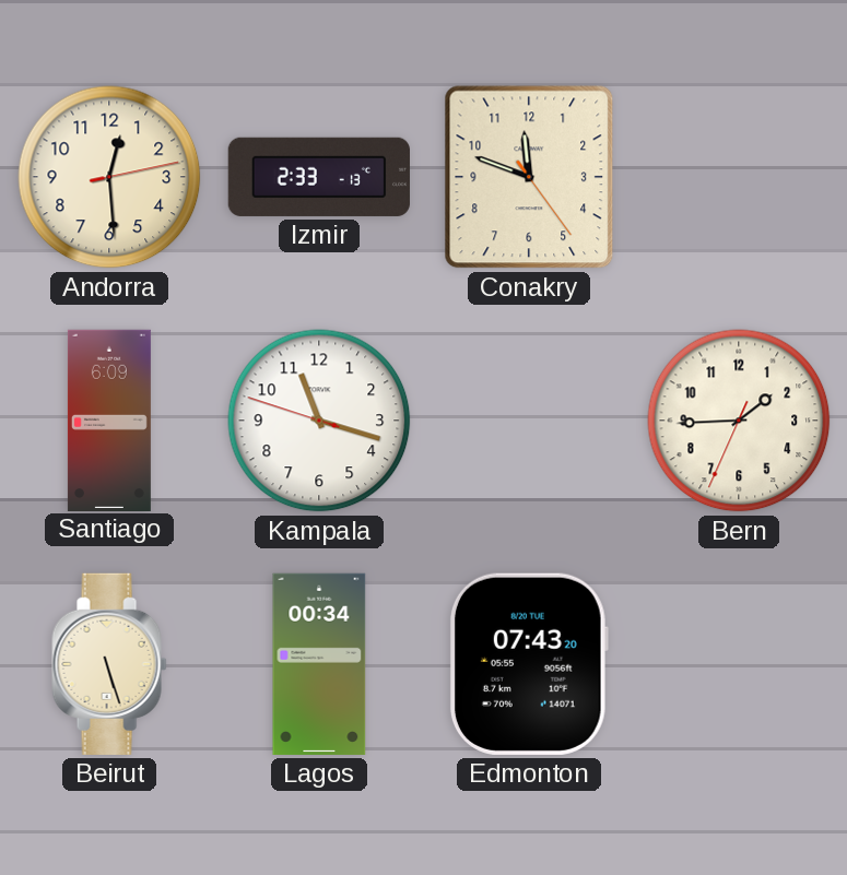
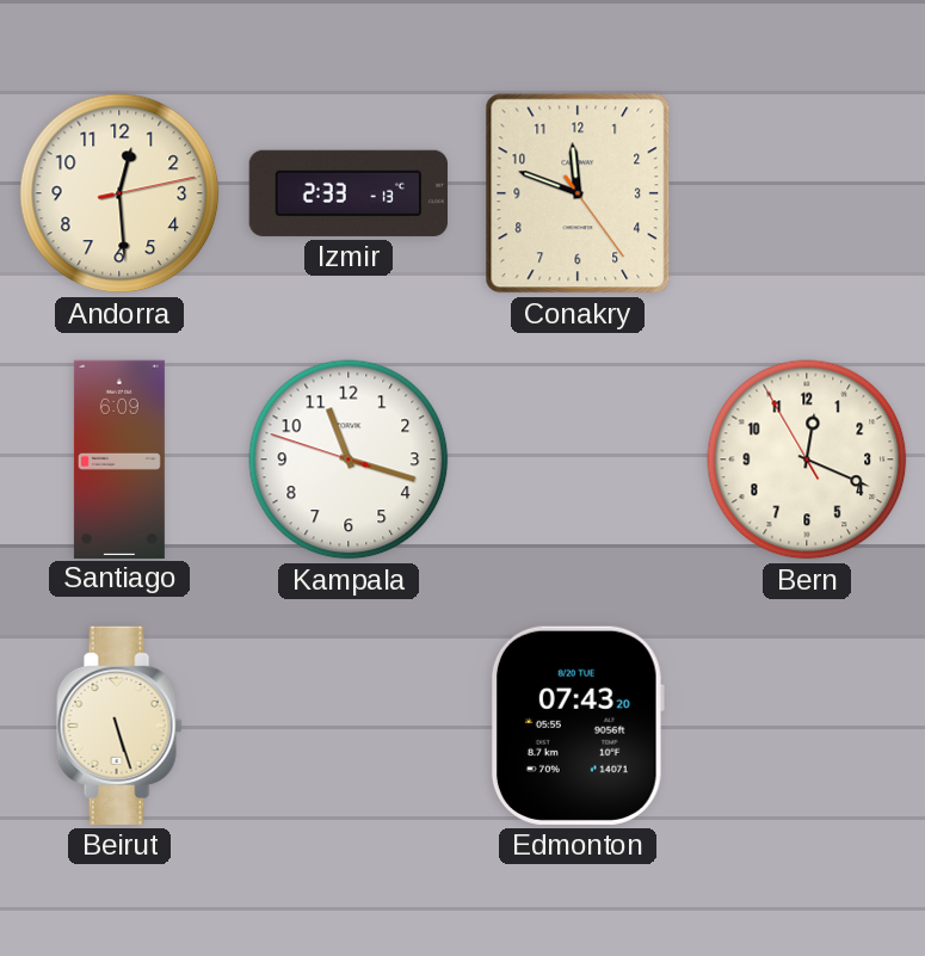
Bern: 1:44 -> 12:18
Lagos: 00:34 -> none
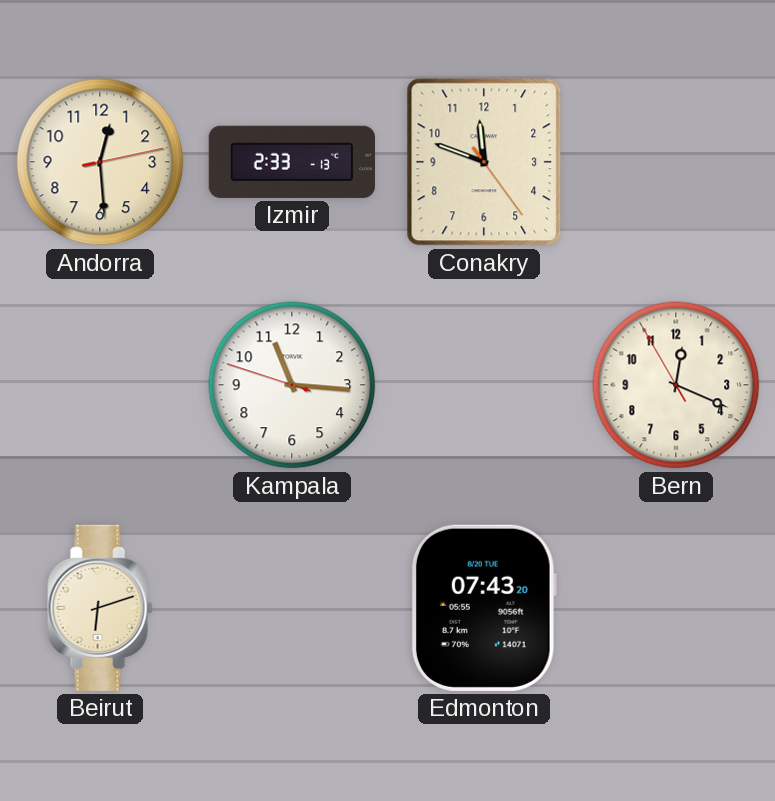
Santiago: 6:09 -> none
Kampala: 11:17 -> 11:15
Beirut: 5:27 -> 6:12
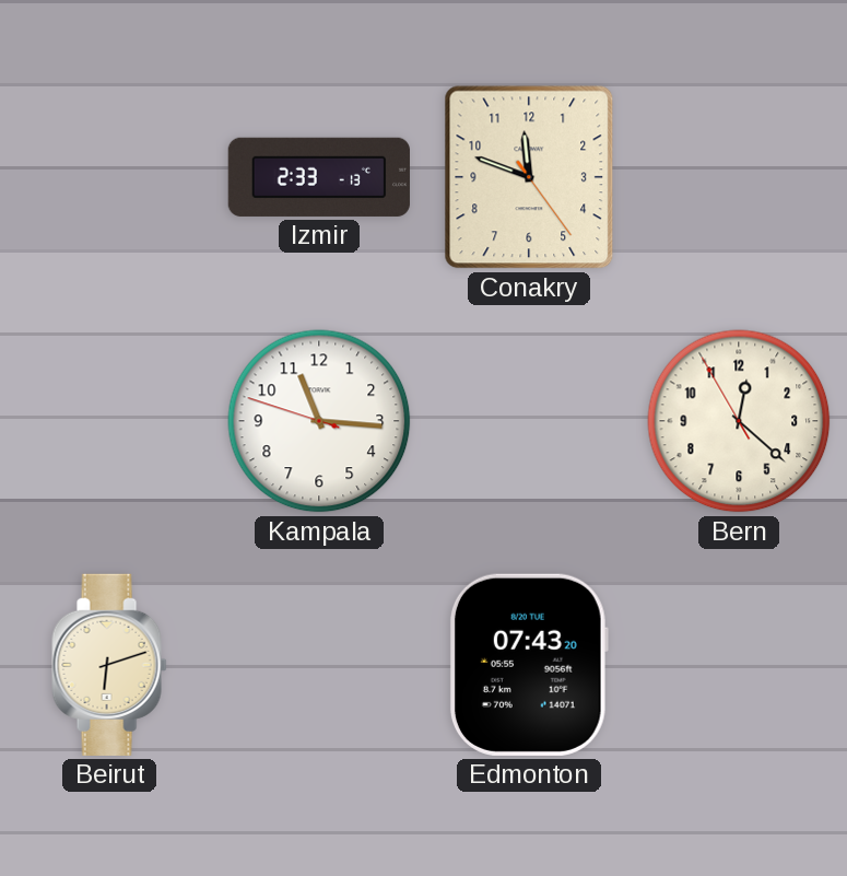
Andorra: 12:29 -> none
Bern: 12:18 -> 12:21
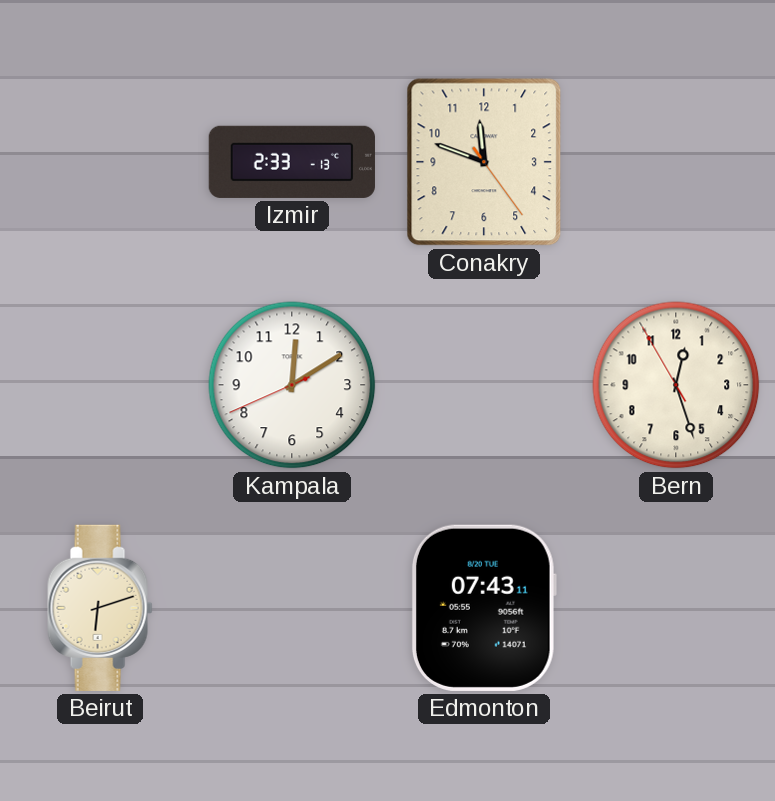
Kampala: 11:15 -> 12:09
Bern: 12:21 -> 12:26
Edmonton: 07:43:20 -> 07:43:11
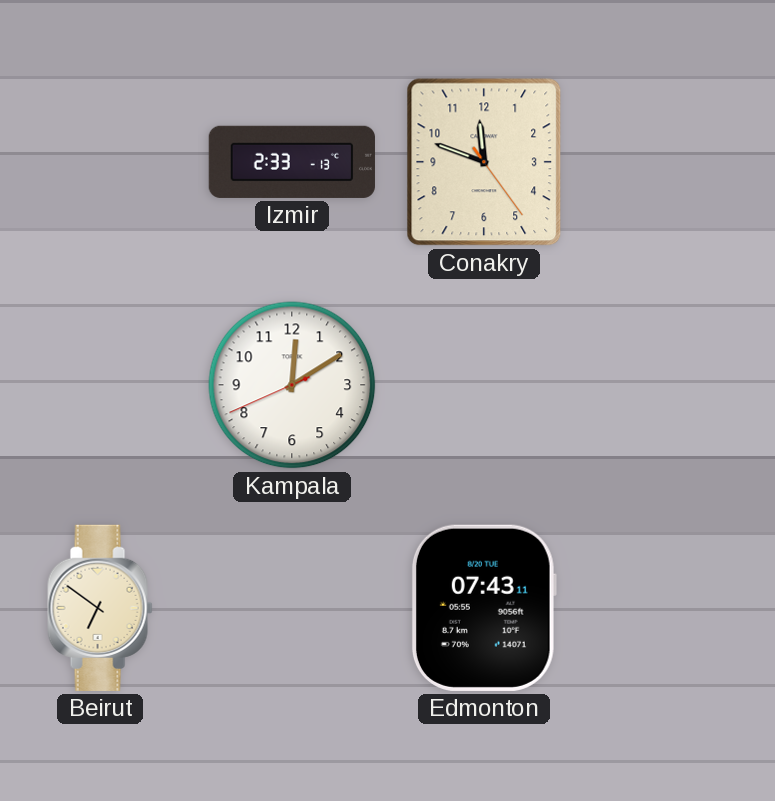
Bern: 12:26 -> none
Beirut: 6:12 -> 6:51
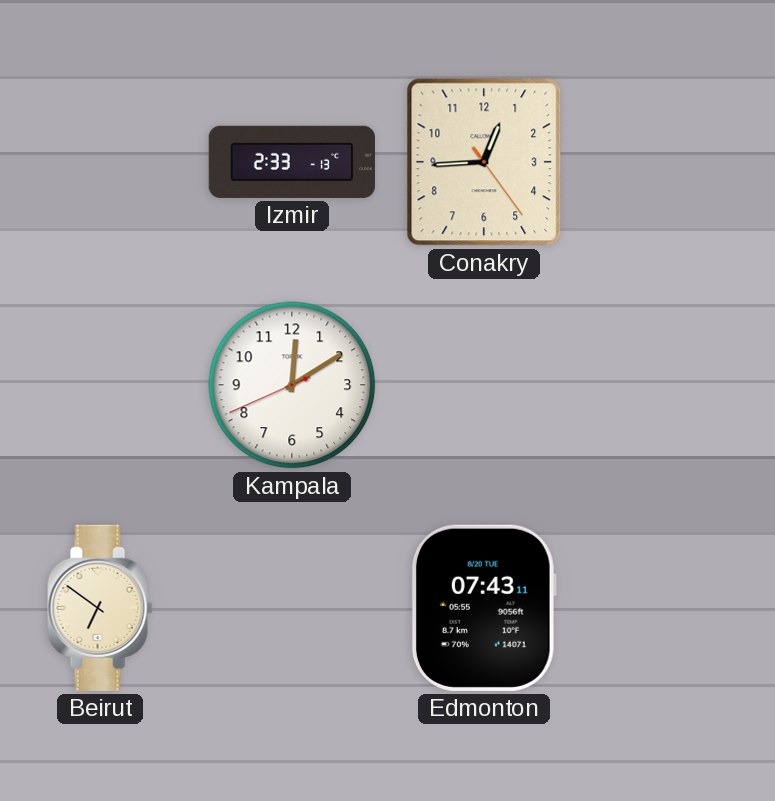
Conakry: 11:48 -> 12:44
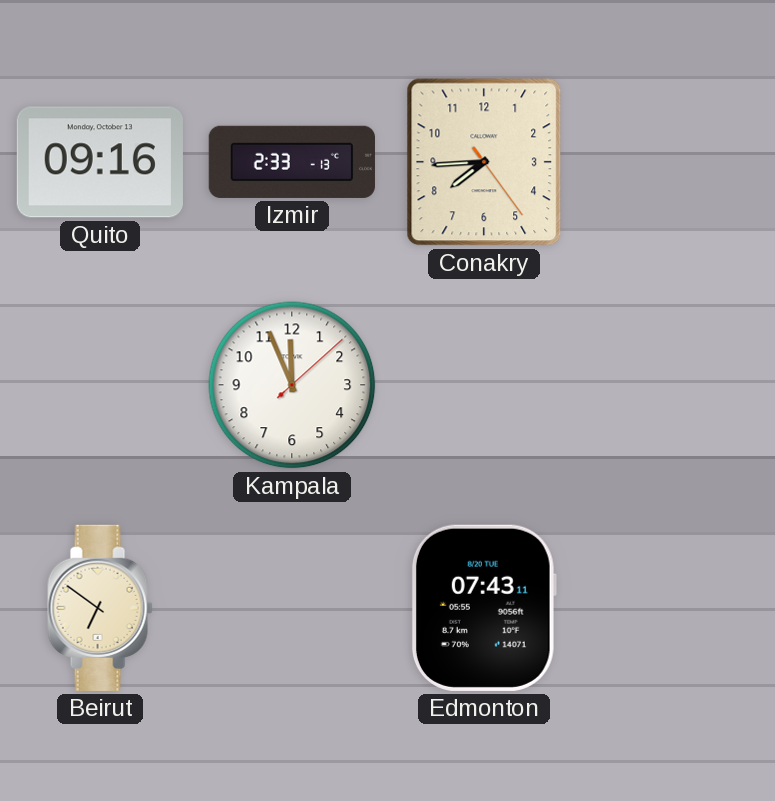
Quito: none -> 09:16
Conakry: 12:44 -> 7:44
Kampala: 12:09 -> 11:56
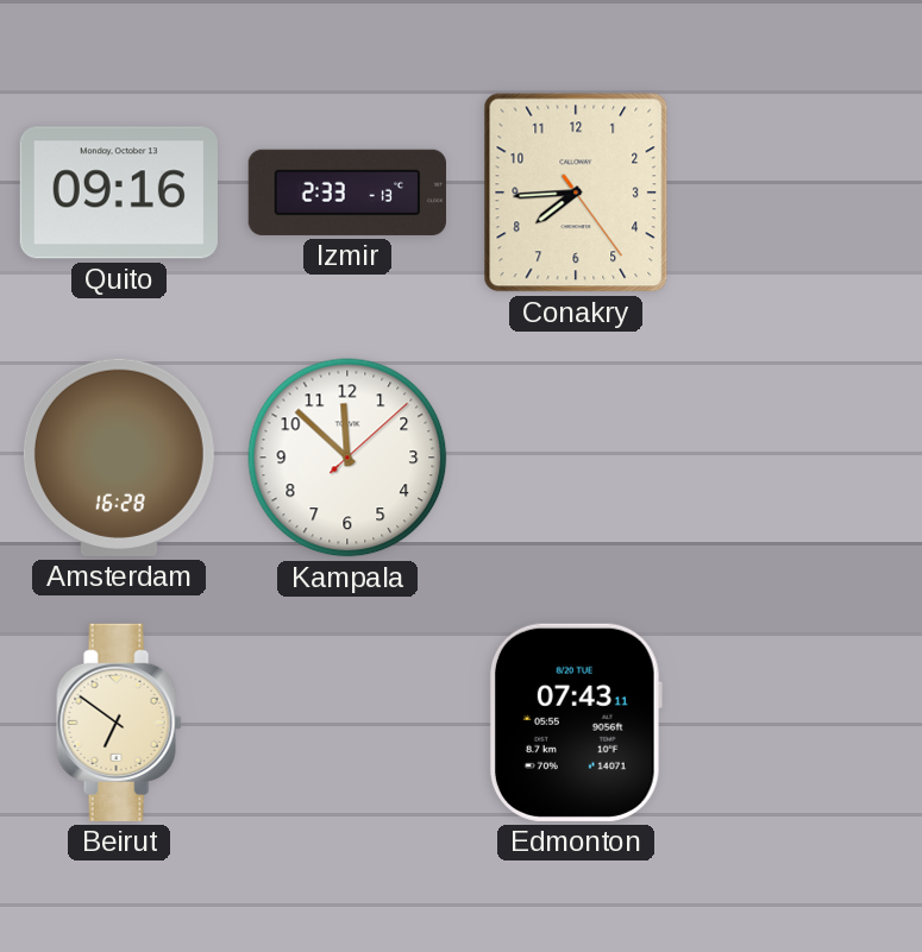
Amsterdam: none -> 16:28
Kampala: 11:56 -> 11:52
